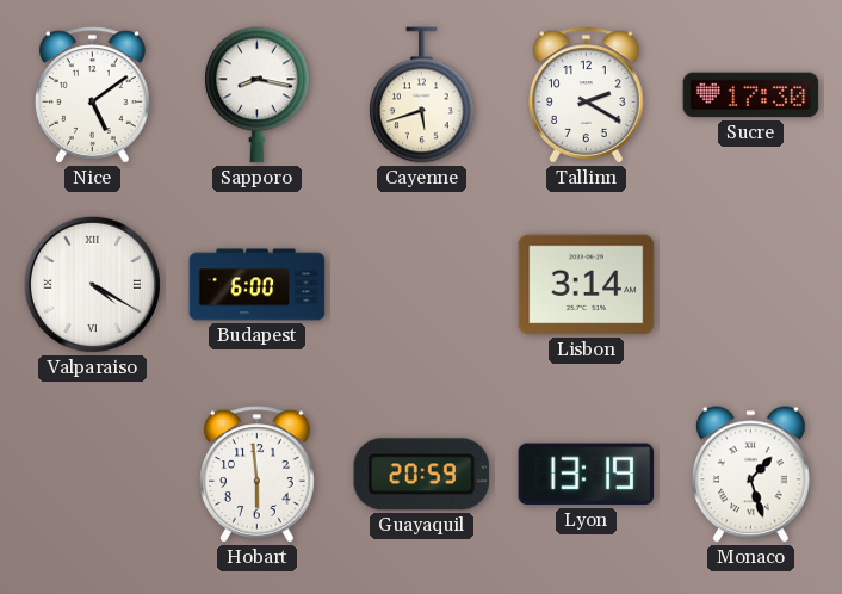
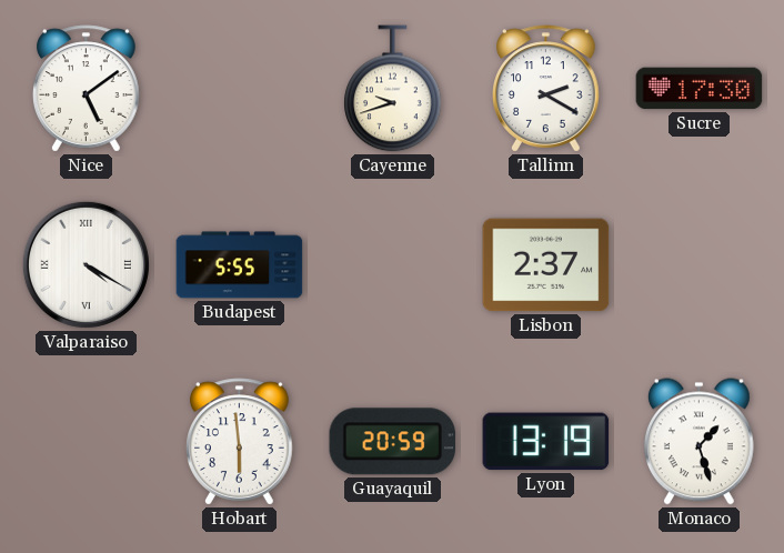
Sapporo: 8:17 -> none
Cayenne: 5:42 -> 9:42
Budapest: 6:00 -> 5:55
Lisbon: 3:14 -> 2:37
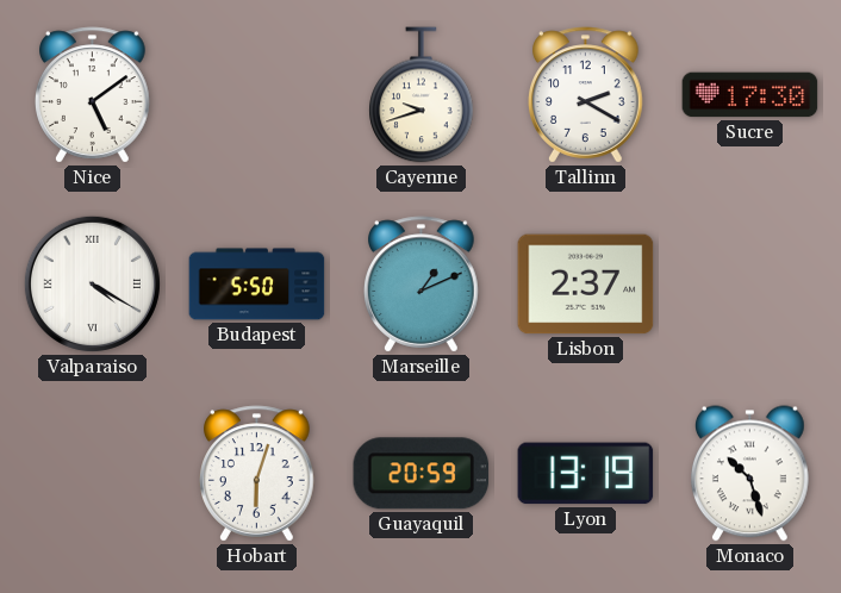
Budapest: 5:55 -> 5:50
Marseille: none -> 1:11
Hobart: 5:59 -> 6:03
Monaco: 1:27 -> 10:27
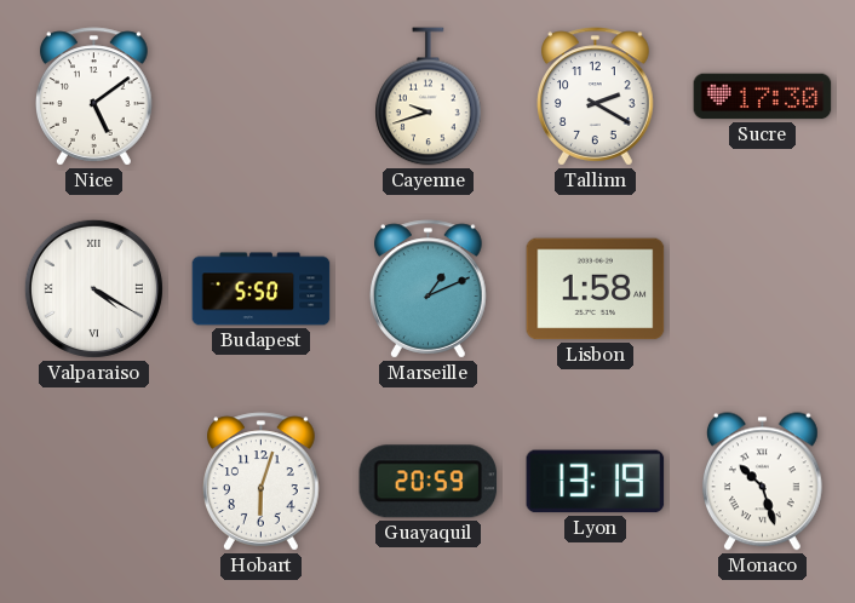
Lisbon: 2:37 -> 1:58
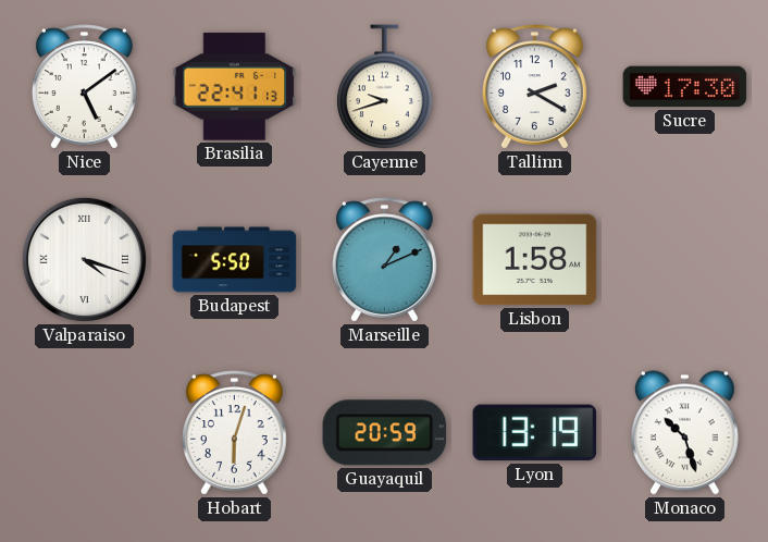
Brasilia: none -> 22:41
Valparaiso: 4:20 -> 4:18
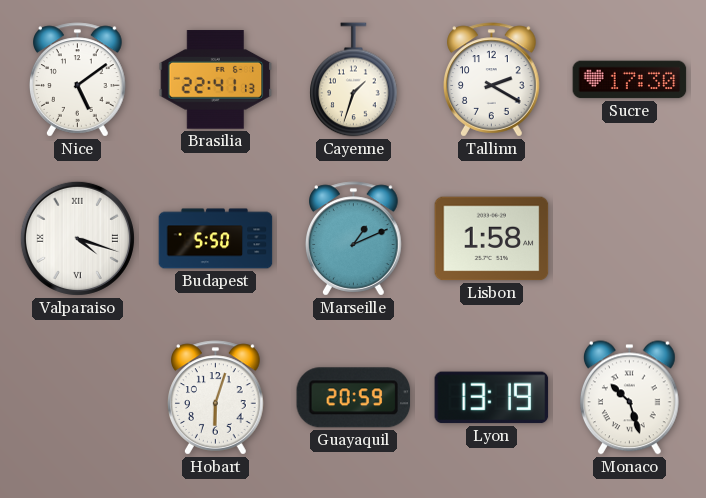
Cayenne: 9:42 -> 1:33
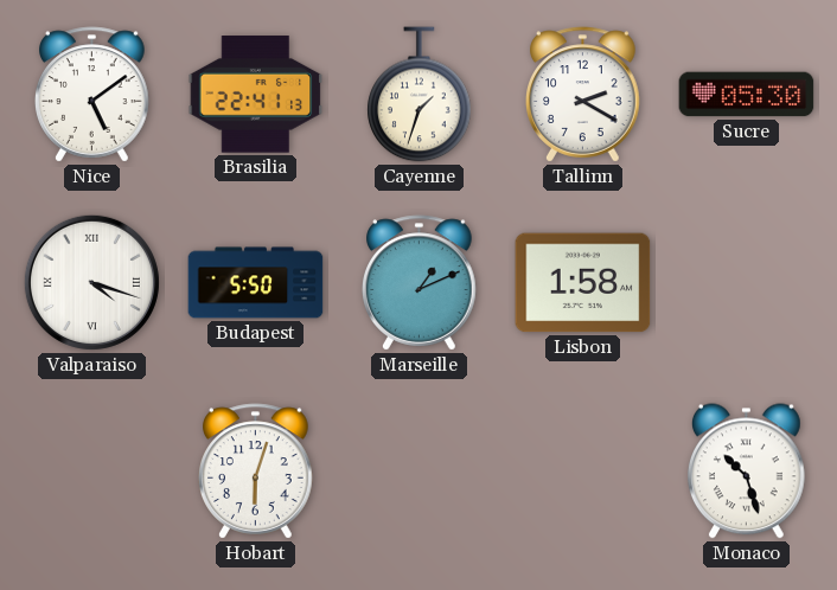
Sucre: 17:30 -> 05:30
Guayaquil: 20:59 -> none
Lyon: 13:19 -> none
